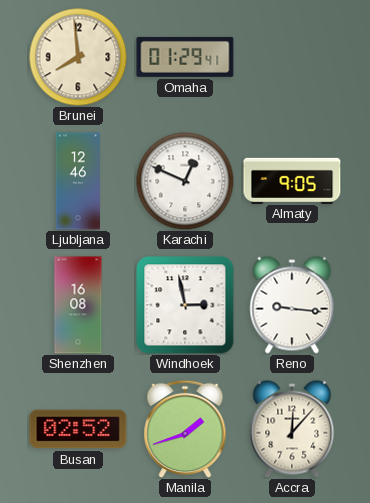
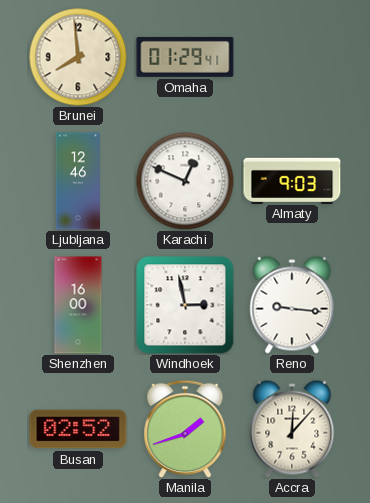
Almaty: 9:05 -> 9:03
Shenzhen: 16:08 -> 16:00
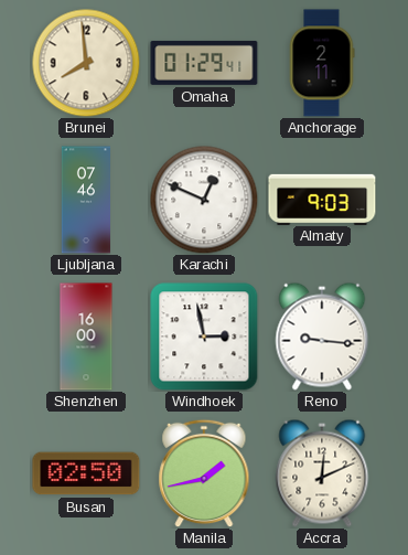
Anchorage: none -> 2:11
Ljubljana: 12:46 -> 07:46
Busan: 02:52 -> 02:50
Manila: 1:42 -> 1:43
Accra: 12:07 -> 12:11
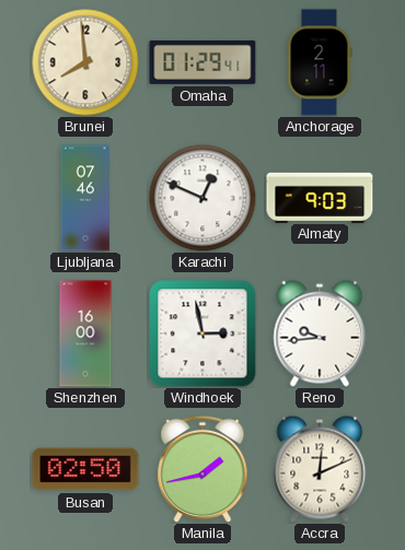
Reno: 9:16 -> 9:44
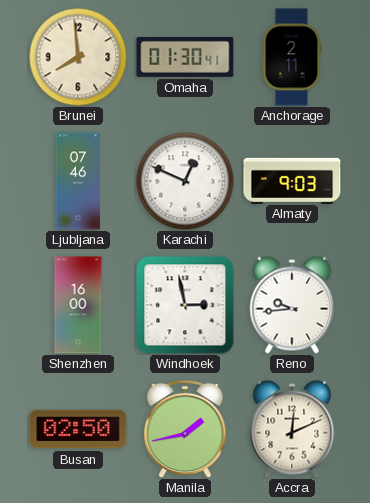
Omaha: 01:29 -> 01:30
